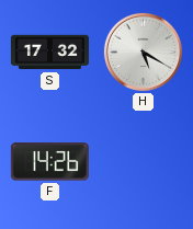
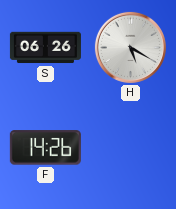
S: 17:32 -> 06:26
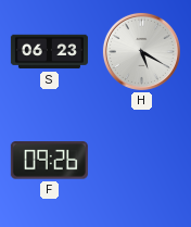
S: 06:26 -> 06:23
F: 14:26 -> 09:26
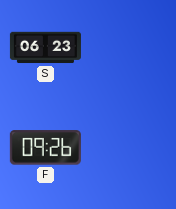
H: 5:20 -> none
